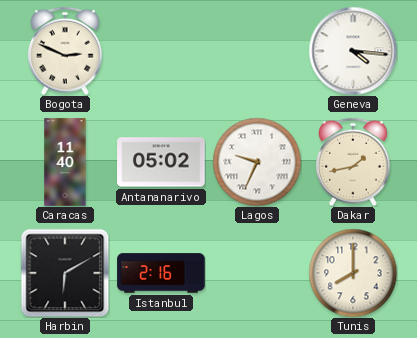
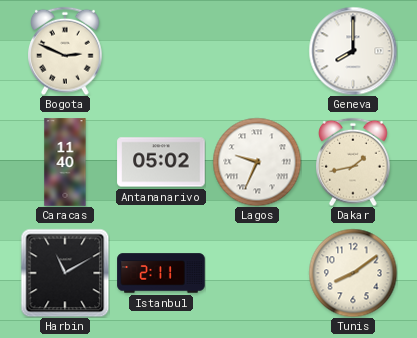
Geneva: 4:16 -> 8:00
Harbin: 6:10 -> 11:10
Istanbul: 2:16 -> 2:11
Tunis: 8:00 -> 8:09
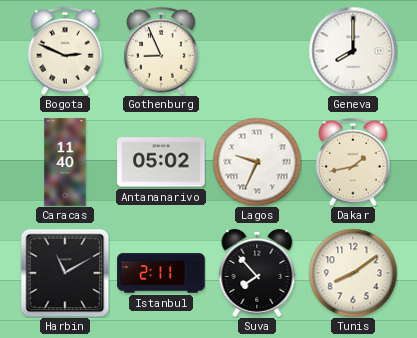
Gothenburg: none -> 8:56
Suva: none -> 7:53
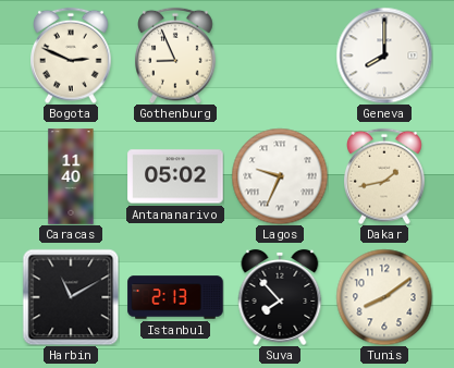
Istanbul: 2:11 -> 2:13
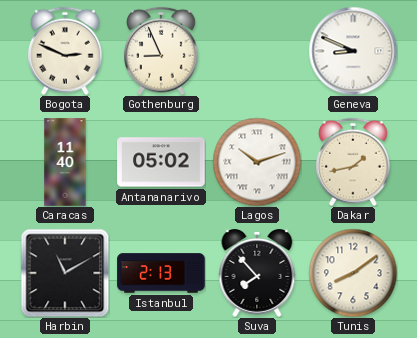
Geneva: 8:00 -> 8:49
Lagos: 9:34 -> 10:12
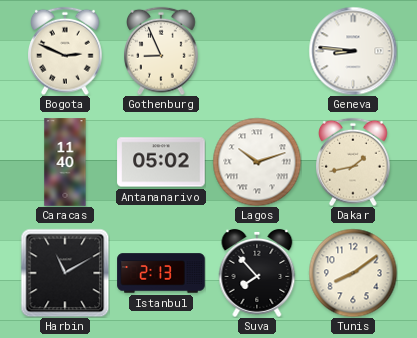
Geneva: 8:49 -> 8:46
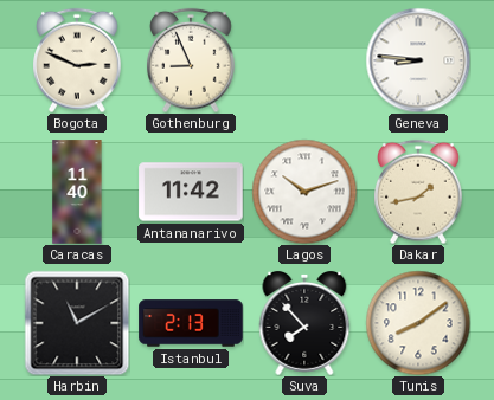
Antananarivo: 05:02 -> 11:42
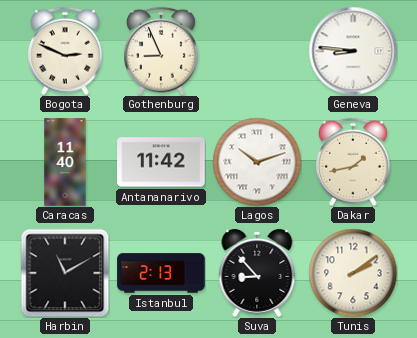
Suva: 7:53 -> 8:53
Tunis: 8:09 -> 2:09
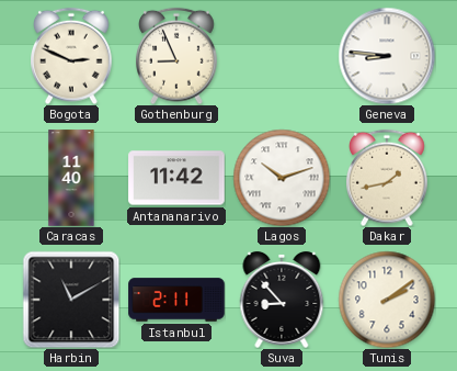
Istanbul: 2:13 -> 2:11
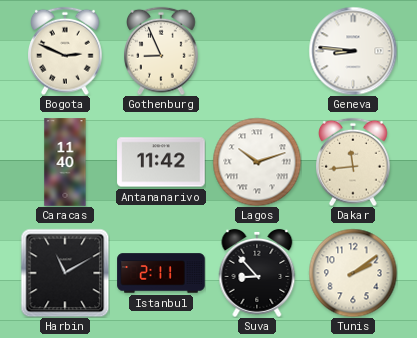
Dakar: 1:43 -> 11:44
